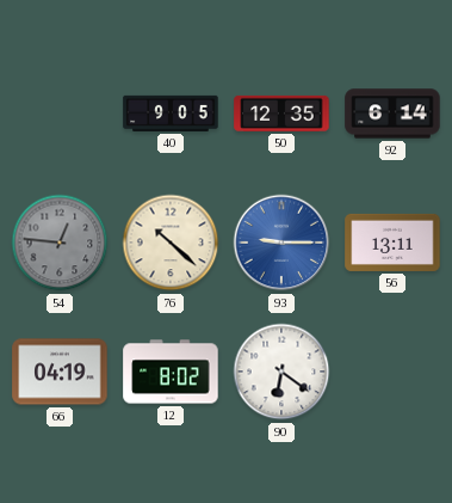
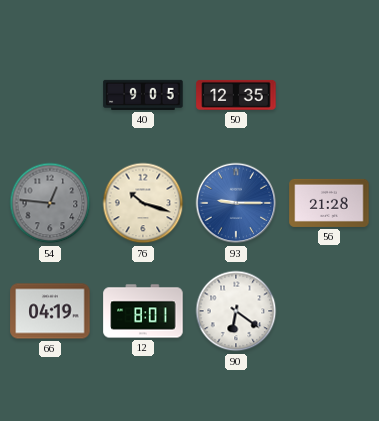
92: 6:14 -> none
76: 10:22 -> 10:18
56: 13:11 -> 21:28
12: 8:02 -> 8:01
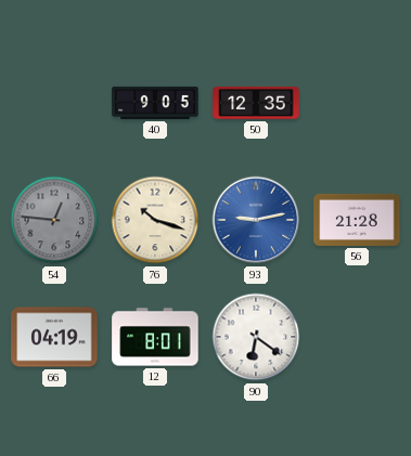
93: 9:15 -> 9:13
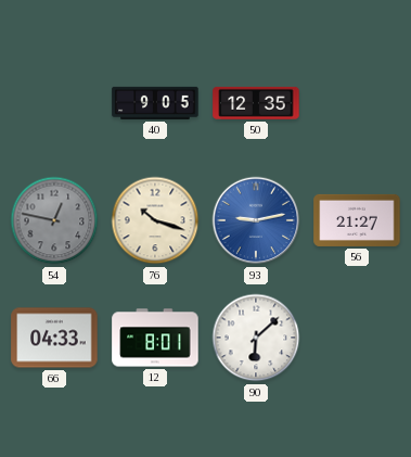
54: 12:46 -> 12:47
56: 21:28 -> 21:27
66: 04:19 -> 04:33
90: 6:21 -> 6:08
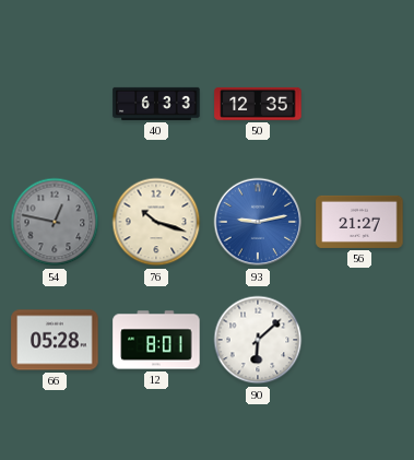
40: 9:05 -> 6:33
66: 04:33 -> 05:28
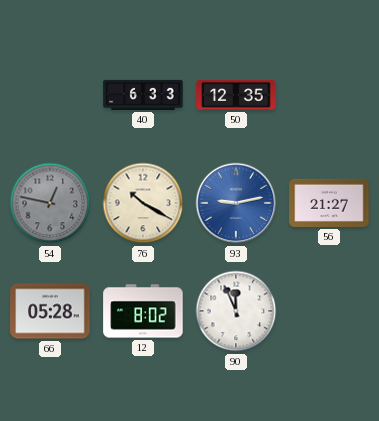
76: 10:18 -> 10:20
12: 8:01 -> 8:02
90: 6:08 -> 11:56
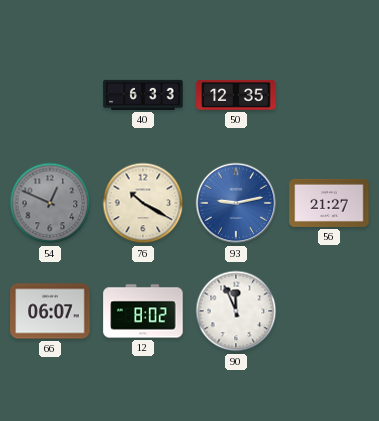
54: 12:47 -> 12:49
66: 05:28 -> 06:07
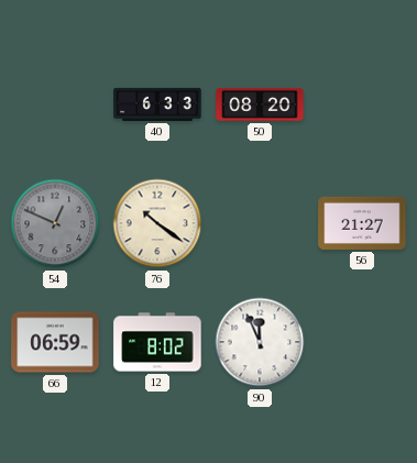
50: 12:35 -> 08:20
76: 10:20 -> 10:21
93: 9:13 -> none
66: 06:07 -> 06:59
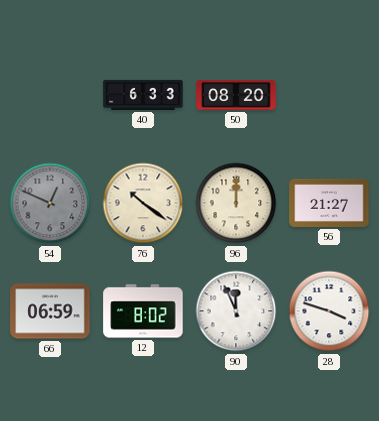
96: none -> 12:00
28: none -> 3:48
